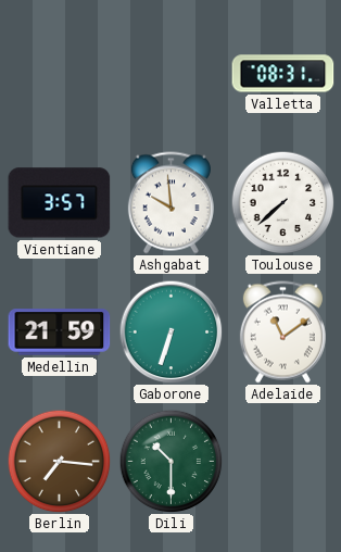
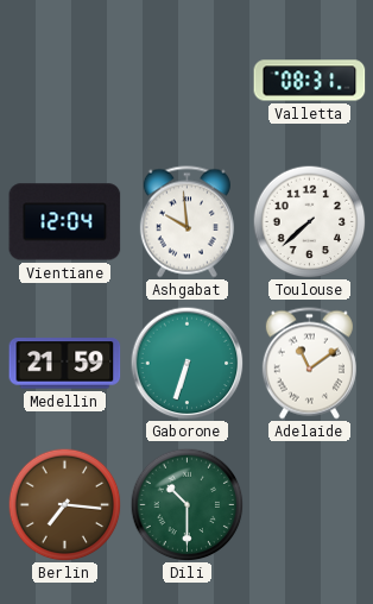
Vientiane: 3:57 -> 12:04
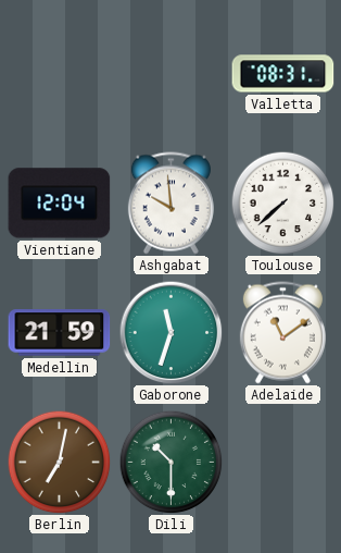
Gaborone: 6:33 -> 11:33
Berlin: 7:16 -> 7:02
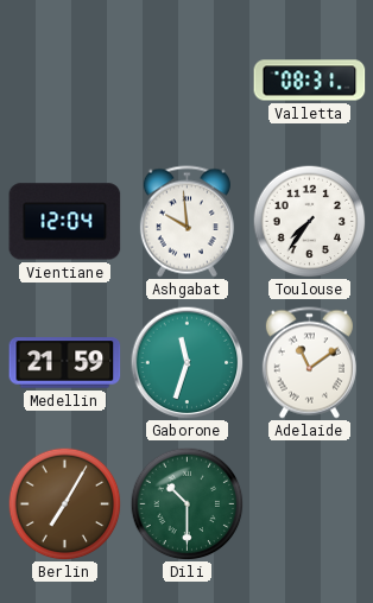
Toulouse: 7:38 -> 7:36
Berlin: 7:02 -> 7:05
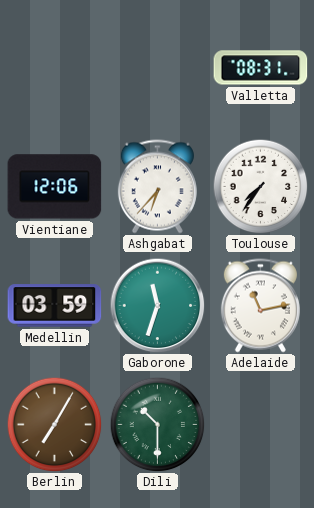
Vientiane: 12:04 -> 12:06
Ashgabat: 9:59 -> 6:37
Medellin: 21:59 -> 03:59
Adelaide: 11:09 -> 11:13
